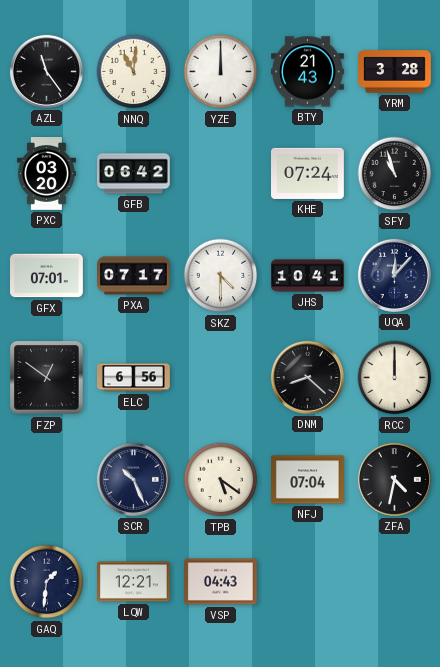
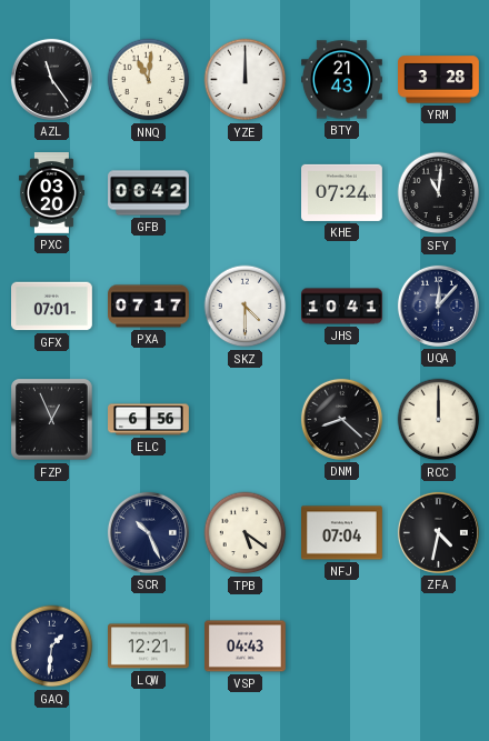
SFY: 10:57 -> 11:01
FZP: 12:51 -> 12:56
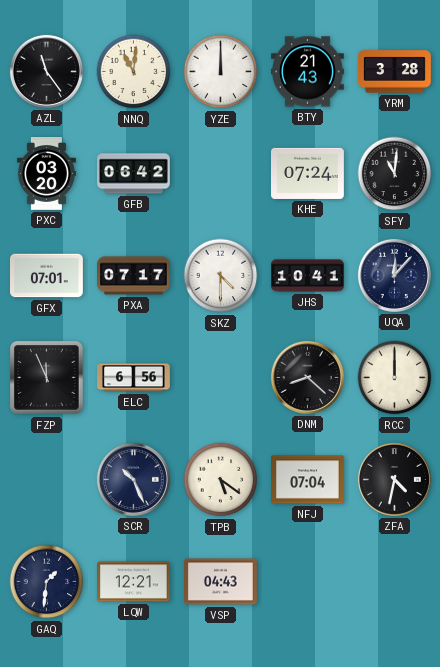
FZP: 12:56 -> 11:56
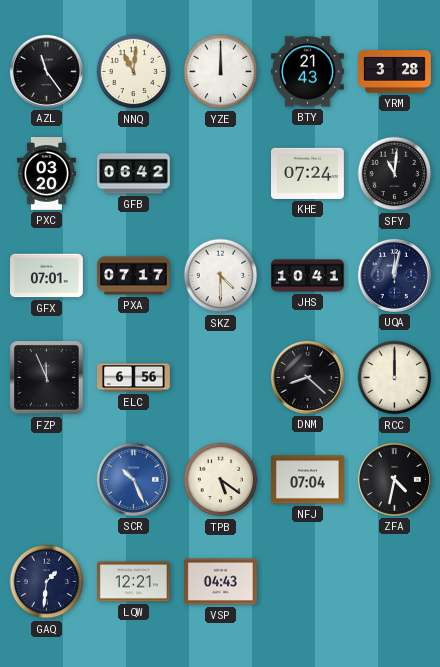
UQA: 12:07 -> 12:02
SCR dial: navy -> blue
